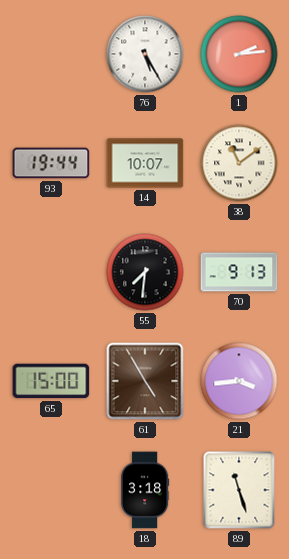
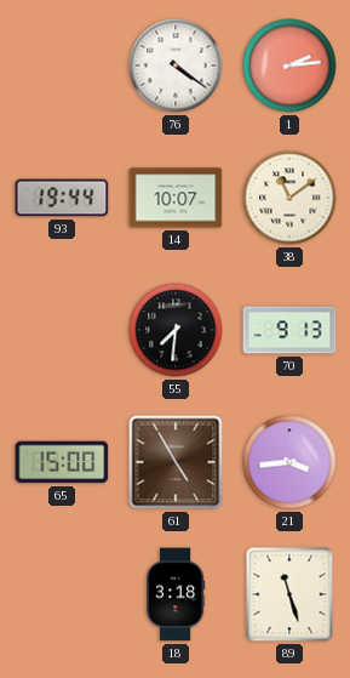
76: 5:25 -> 4:21
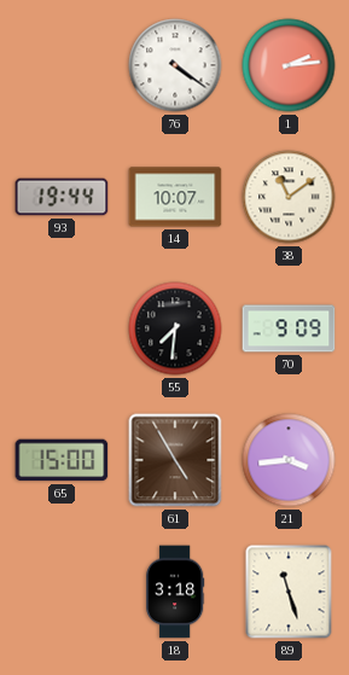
70: 9:13 -> 9:09
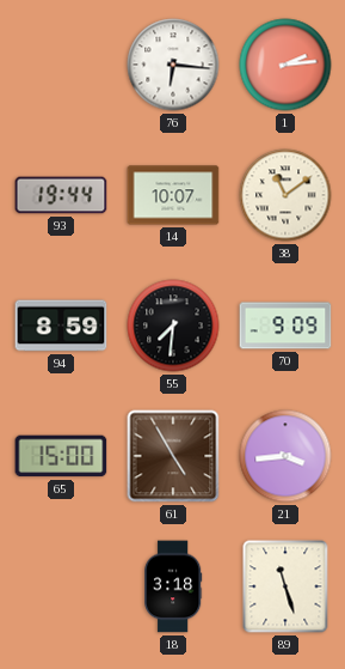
76: 4:21 -> 6:16
94: none -> 8:59
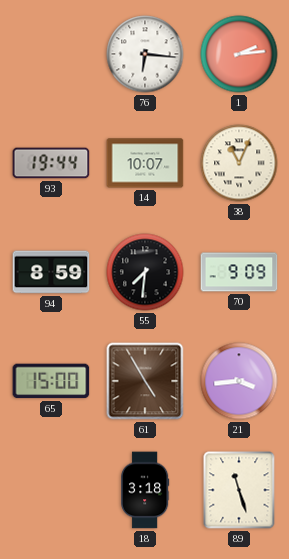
38: 11:09 -> 11:04
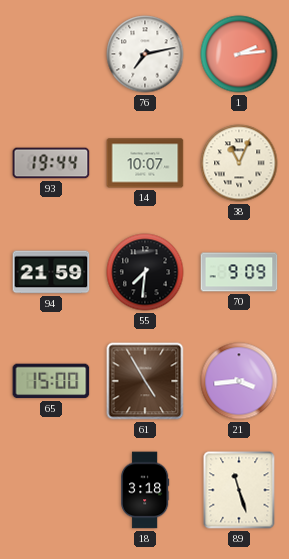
76: 6:16 -> 7:13
94: 8:59 -> 21:59
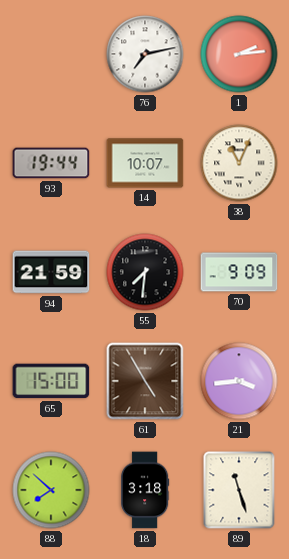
88: none -> 7:52
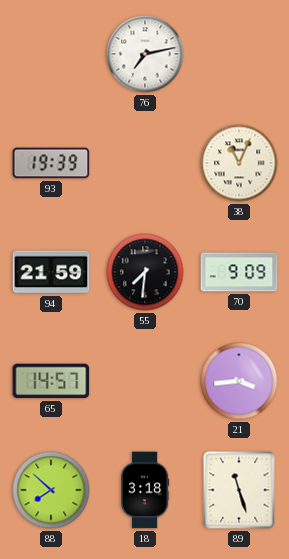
1: 2:14 -> none
93: 19:44 -> 19:39
14: 10:07 -> none
65: 15:00 -> 14:57
61: 4:55 -> none
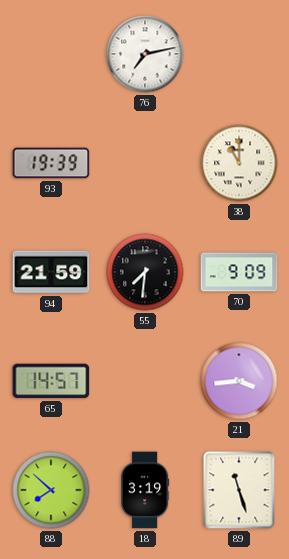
38: 11:04 -> 11:00
18: 3:18 -> 3:19
